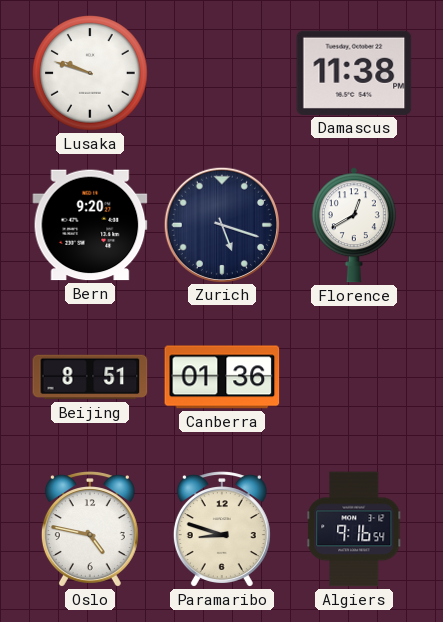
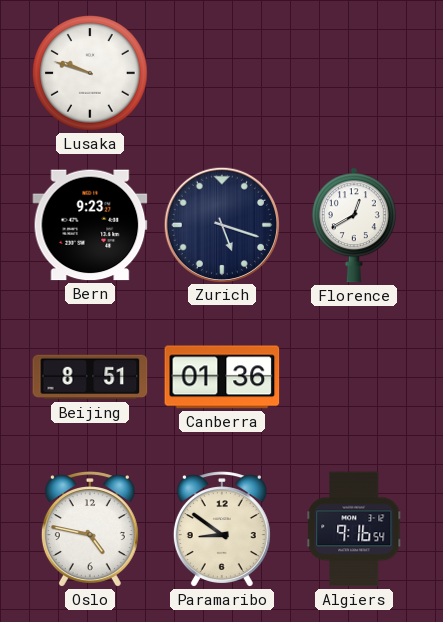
Damascus: 11:38 -> none
Bern: 9:20 -> 9:23
Paramaribo: 8:48 -> 8:51
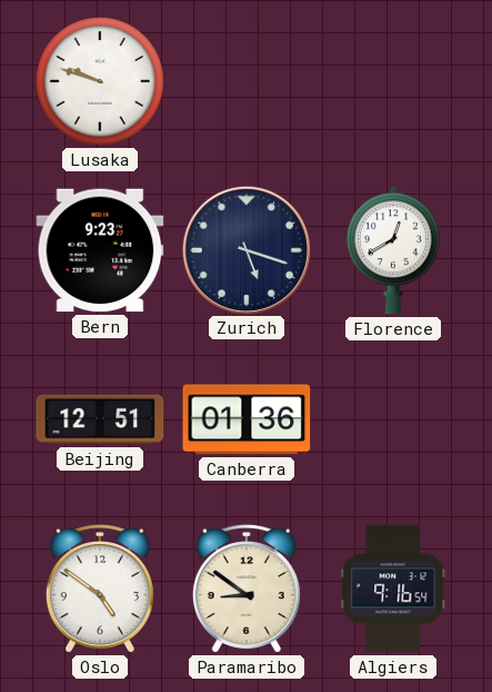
Beijing: 8:51 -> 12:51
Oslo: 4:47 -> 4:51
